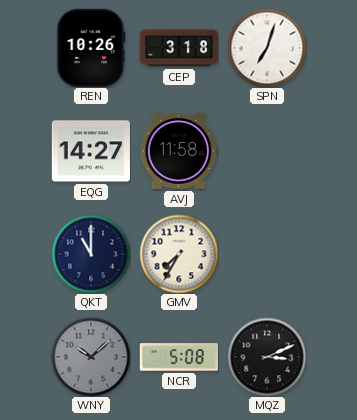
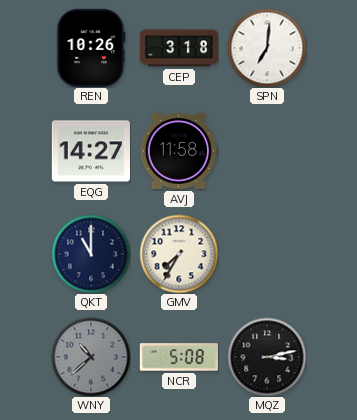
SPN: 7:03 -> 7:01
WNY: 10:08 -> 10:38
MQZ: 3:11 -> 3:13
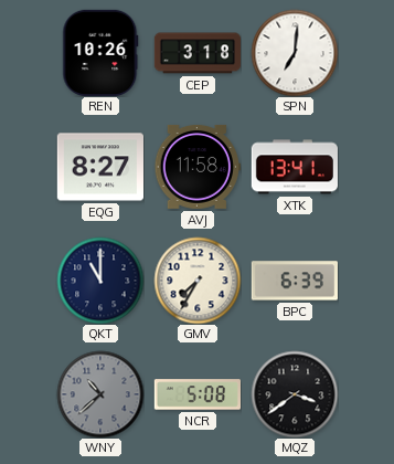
EQG: 14:27 -> 8:27
XTK: none -> 13:41
BPC: none -> 6:39
MQZ: 3:13 -> 3:39
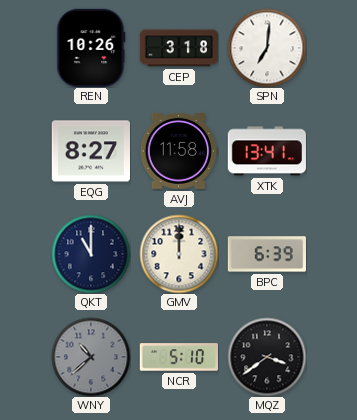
GMV: 7:35 -> 12:00
NCR: 5:08 -> 5:10
